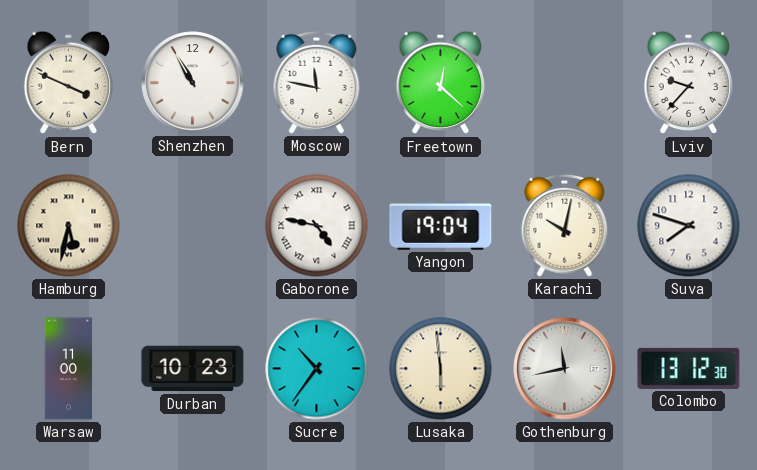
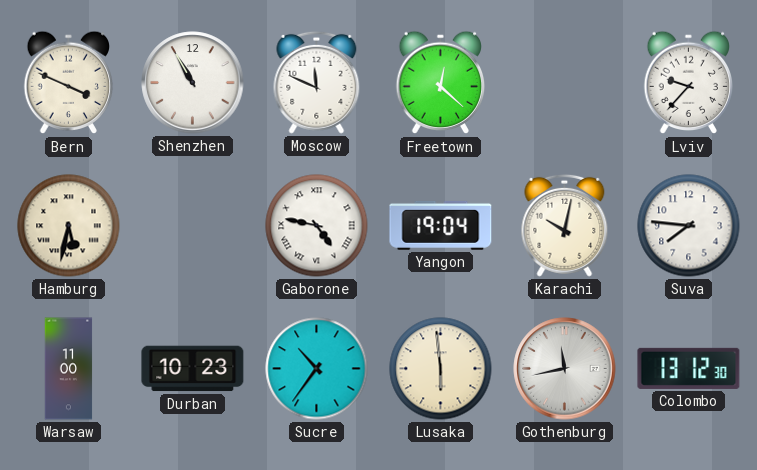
Moscow: 11:47 -> 11:49
Suva: 7:48 -> 7:46
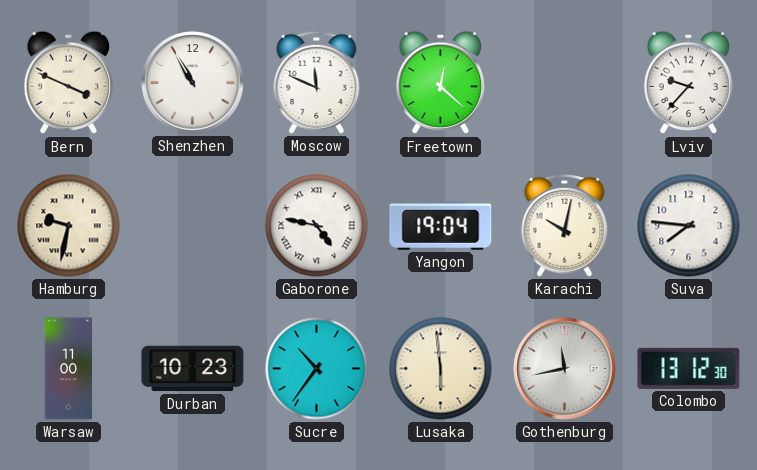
Hamburg: 5:32 -> 9:32
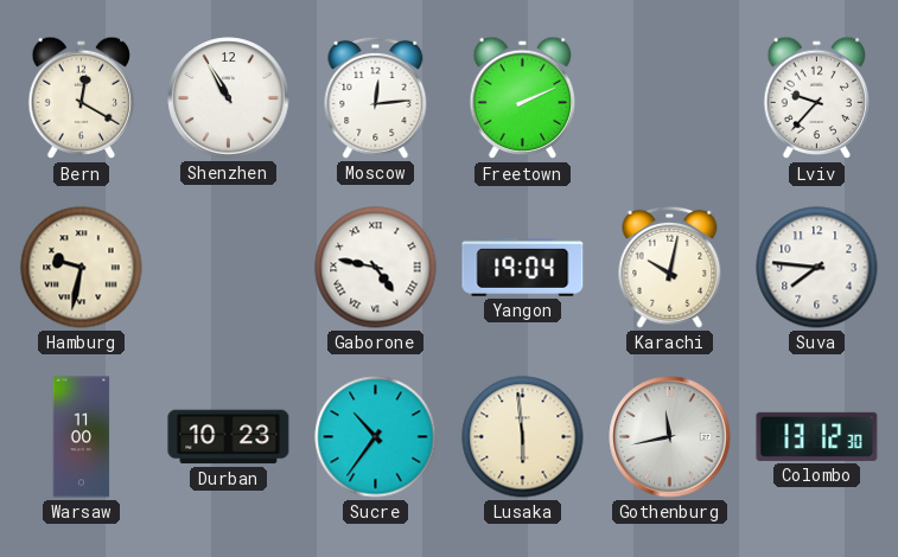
Bern: 3:49 -> 12:20
Moscow: 11:49 -> 12:14
Freetown: 12:22 -> 2:11
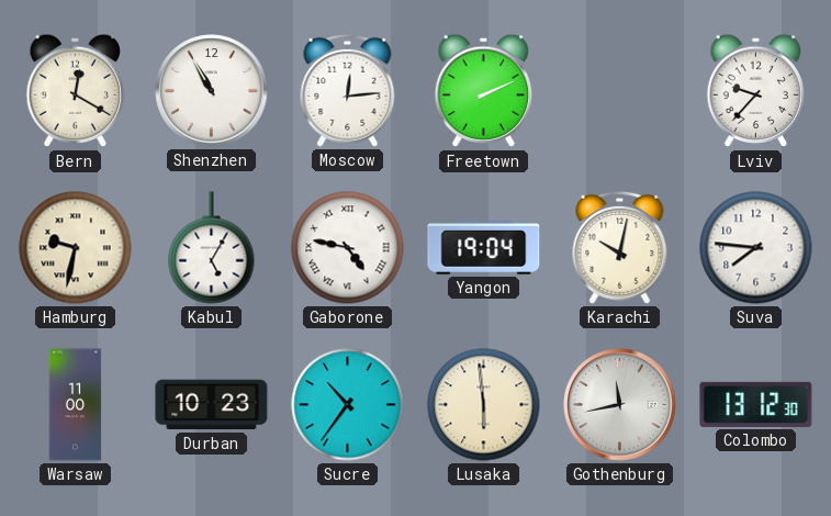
Kabul: none -> 5:05
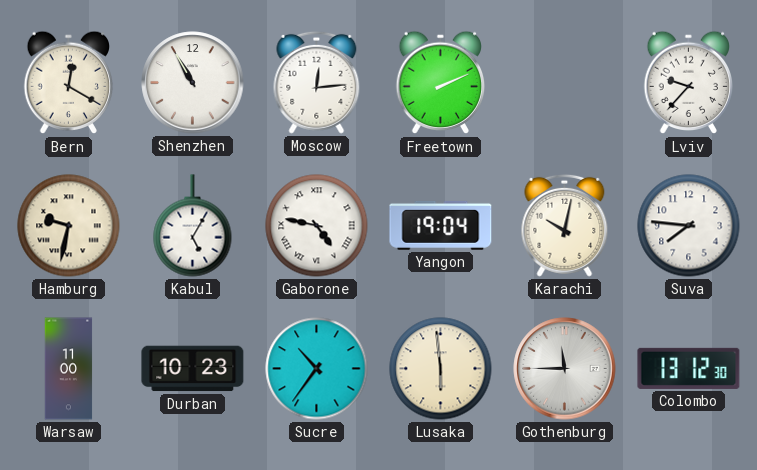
Gothenburg: 11:43 -> 11:45
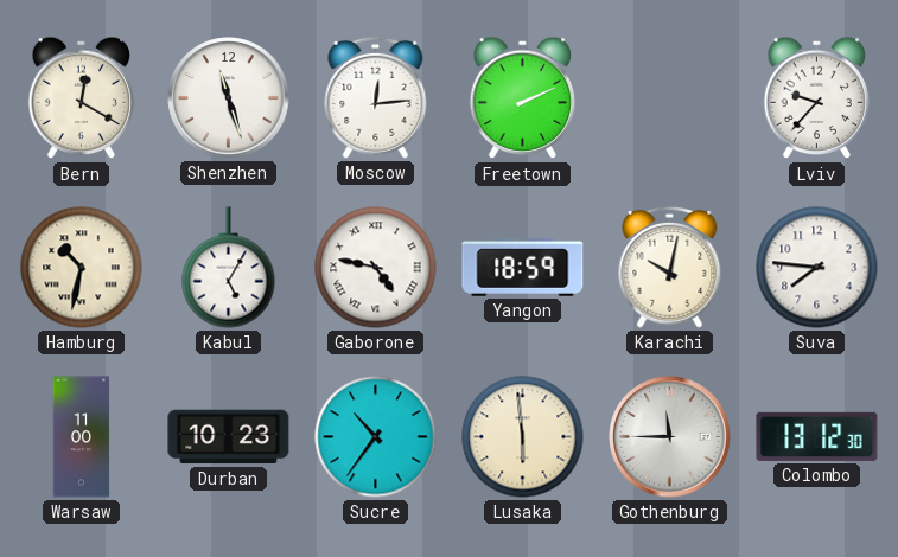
Shenzhen: 10:55 -> 11:27
Hamburg: 9:32 -> 10:32
Yangon: 19:04 -> 18:59
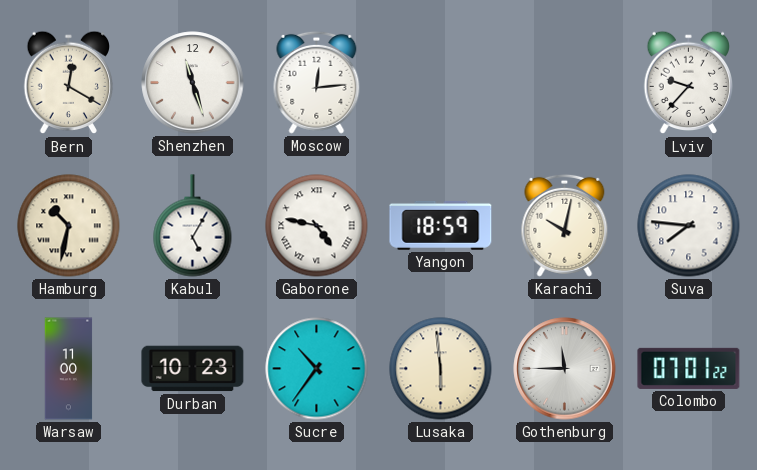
Freetown: 2:11 -> none
Colombo: 13:12 -> 07:01
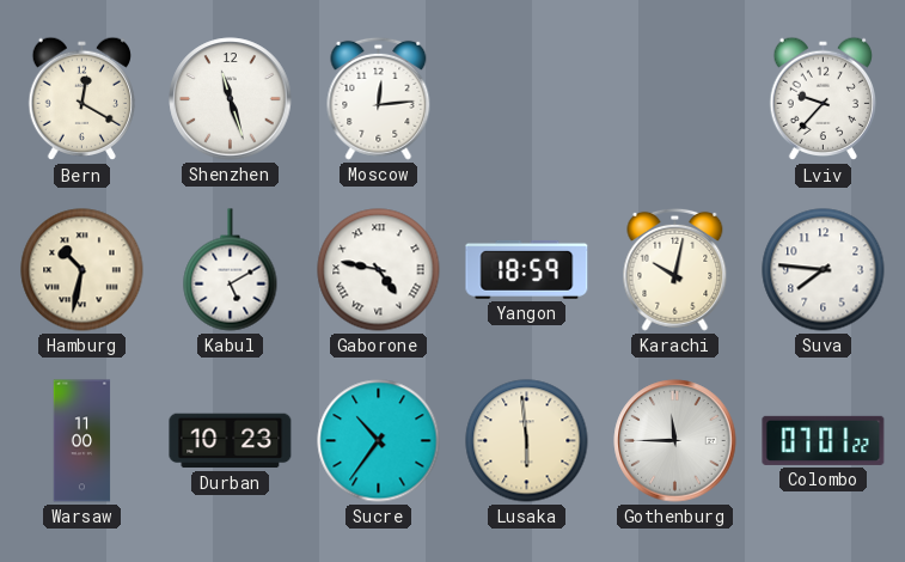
Kabul: 5:05 -> 5:10
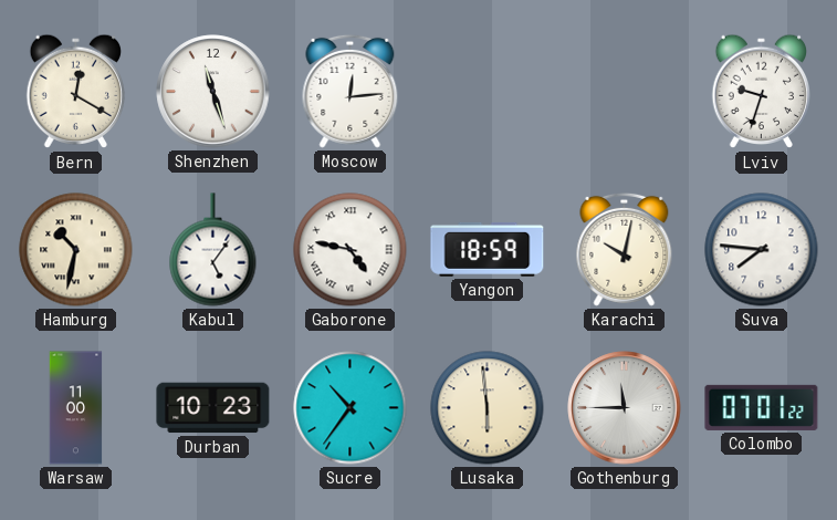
Lviv: 9:37 -> 9:33
Kabul: 5:10 -> 5:06
